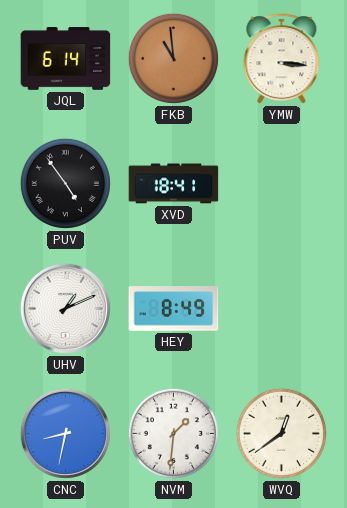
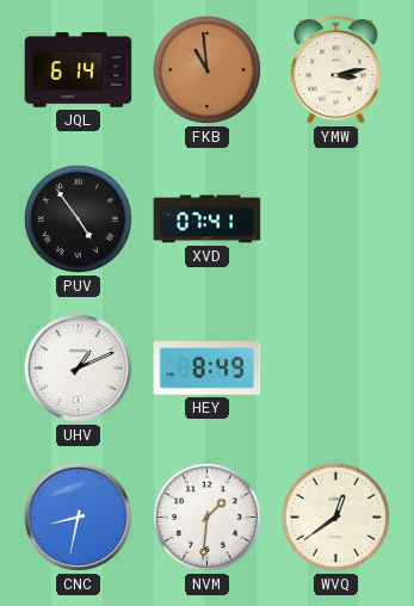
YMW: 3:16 -> 3:13
XVD: 18:41 -> 07:41
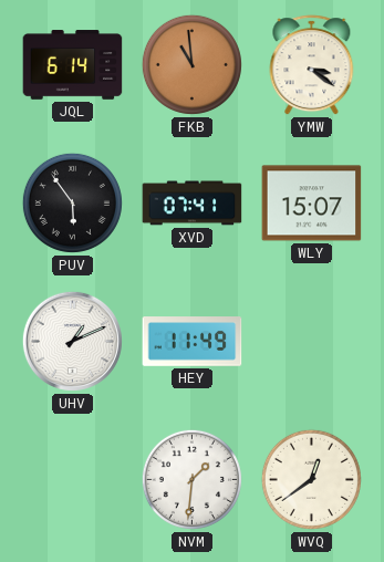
YMW: 3:13 -> 3:21
PUV: 4:54 -> 5:54
WLY: none -> 15:07
HEY: 8:49 -> 11:49
CNC: 8:32 -> none
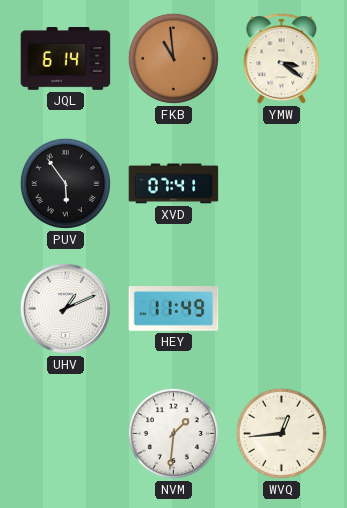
WLY: 15:07 -> none
WVQ: 12:39 -> 12:44
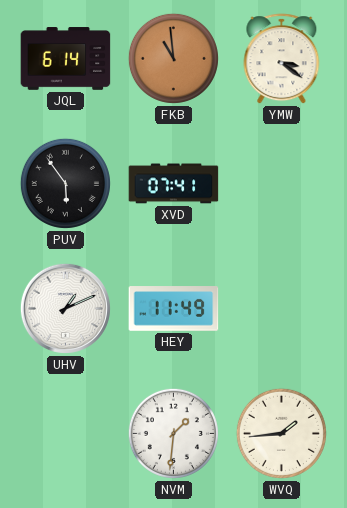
WVQ: 12:44 -> 1:44
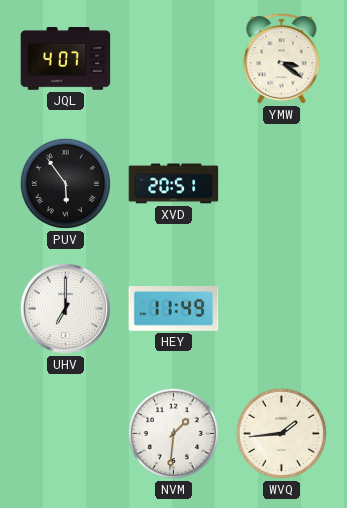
JQL: 6:14 -> 4:07
FKB: 10:59 -> none
XVD: 07:41 -> 20:51
UHV: 1:11 -> 7:00
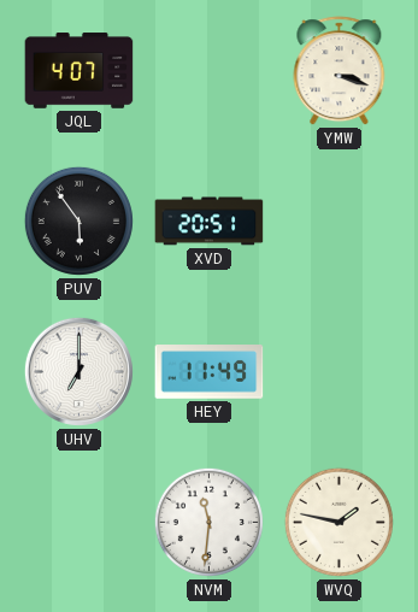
YMW: 3:21 -> 3:18
NVM: 1:31 -> 11:31
WVQ: 1:44 -> 1:47
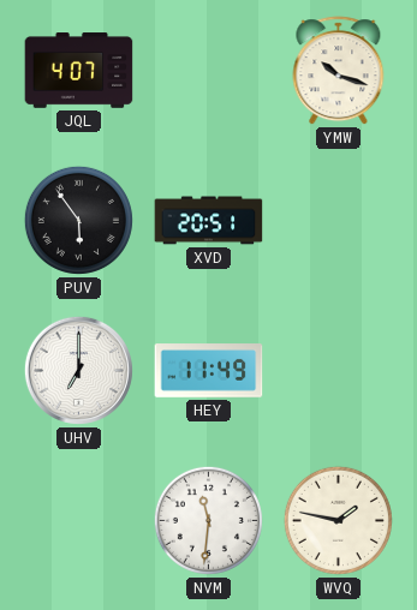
YMW: 3:18 -> 10:18
